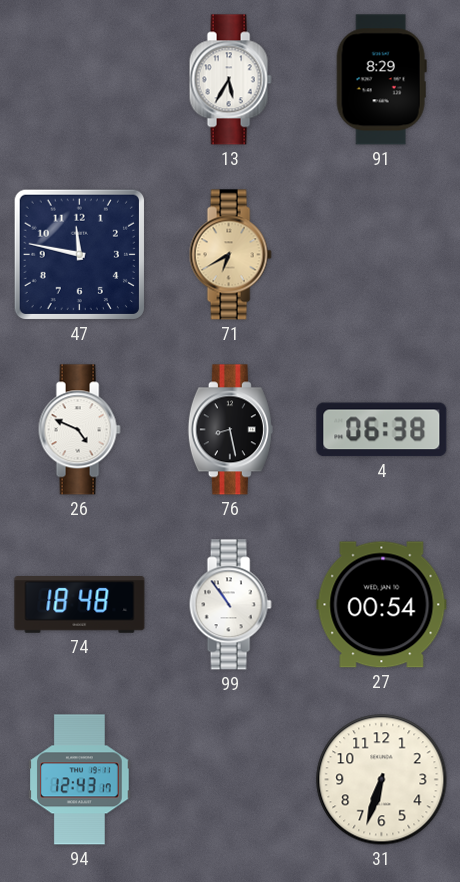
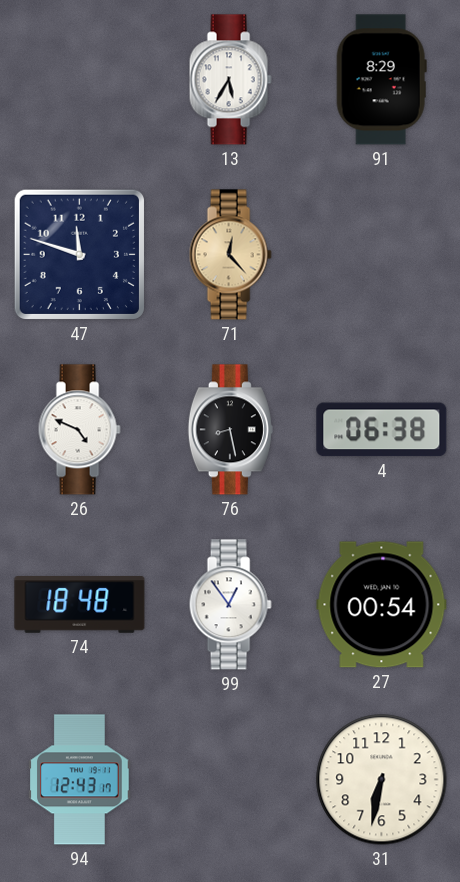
47: 11:47 -> 11:48
71: 6:40 -> 12:23
99: 10:54 -> 12:54
31: 6:33 -> 6:32
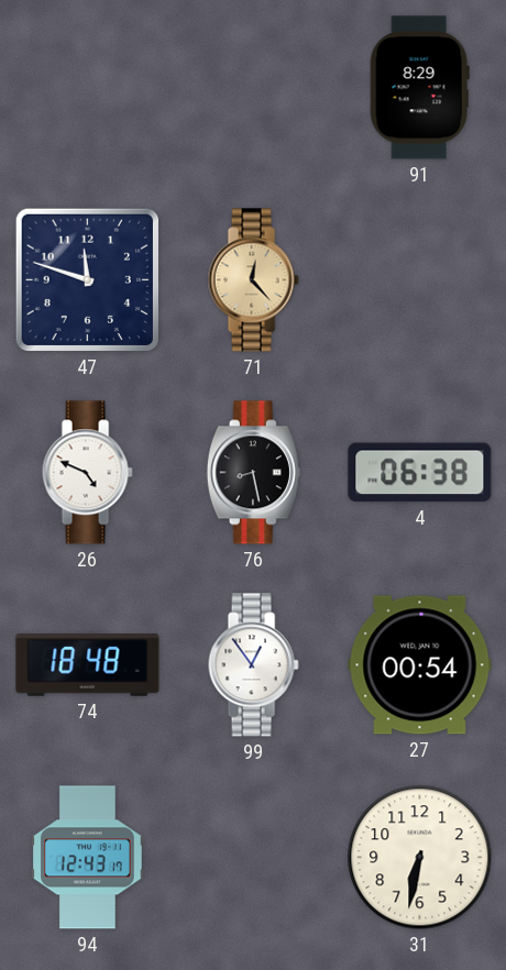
13: 5:35 -> none
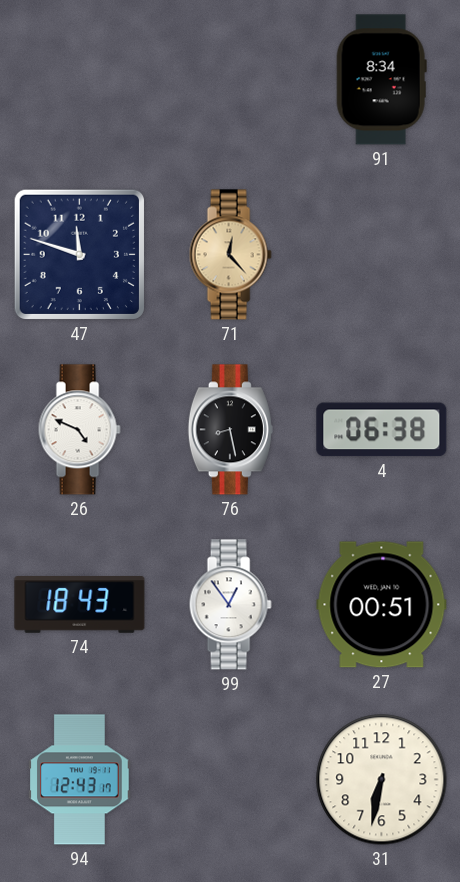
91: 8:29 -> 8:34
74: 18:48 -> 18:43
27: 00:54 -> 00:51
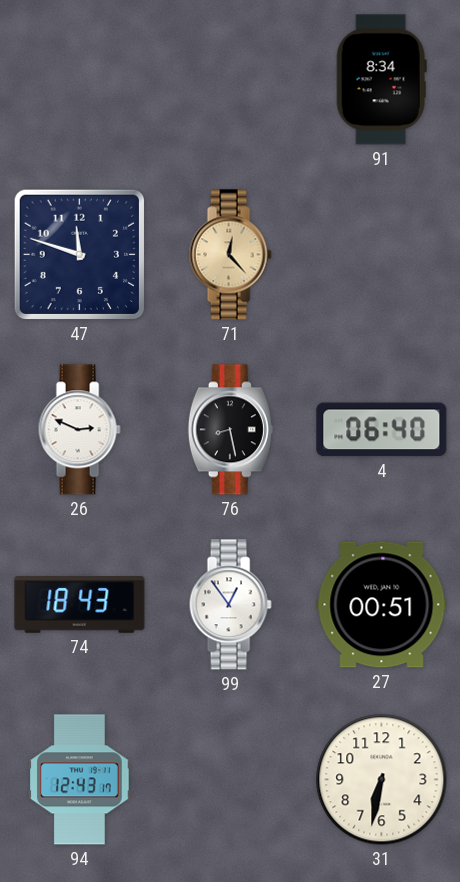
26: 4:49 -> 2:49
4: 06:38 -> 06:40
